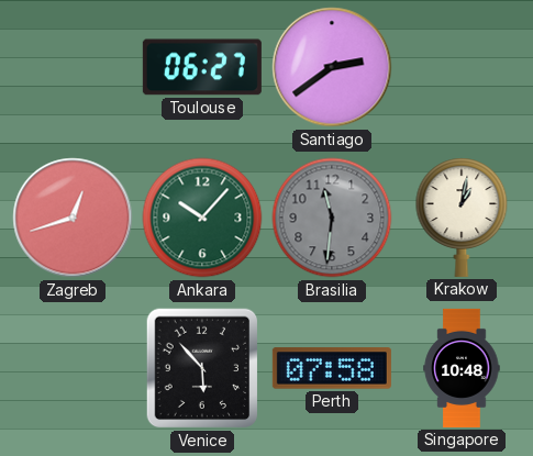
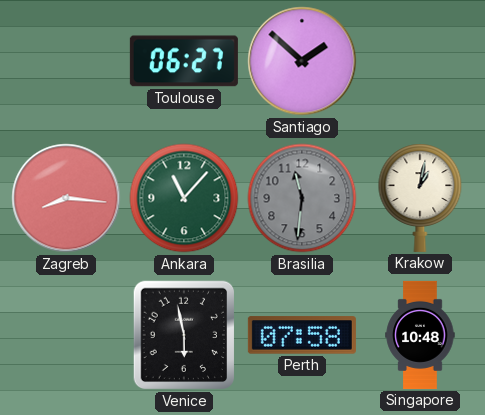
Santiago: 2:39 -> 1:52
Zagreb: 12:42 -> 8:16
Ankara: 10:07 -> 11:07
Venice: 5:53 -> 5:58
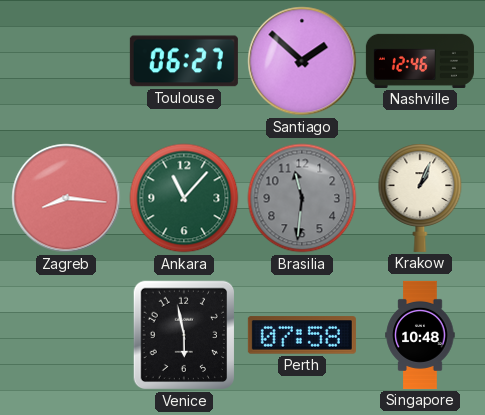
Nashville: none -> 12:46
Krakow: 1:02 -> 1:04
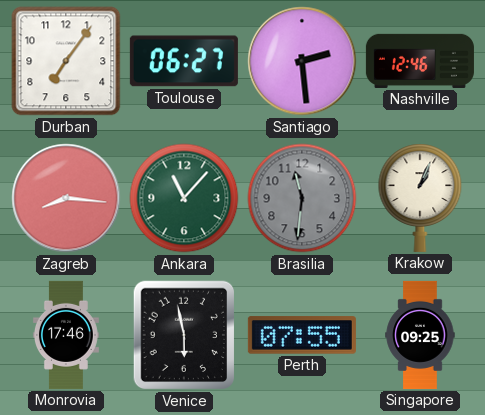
Durban: none -> 7:06
Santiago: 1:52 -> 2:29
Monrovia: none -> 17:46
Perth: 07:58 -> 07:55
Singapore: 10:48 -> 09:25
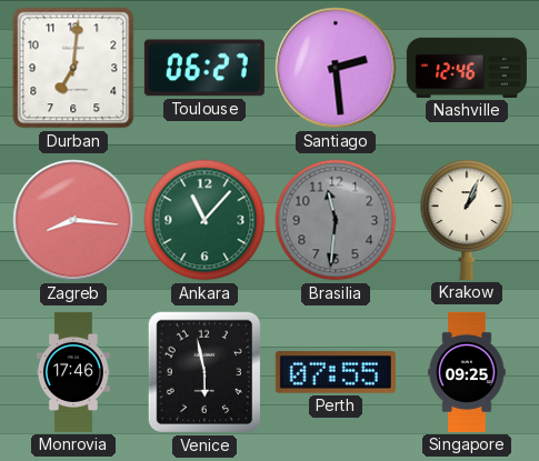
Durban: 7:06 -> 7:01
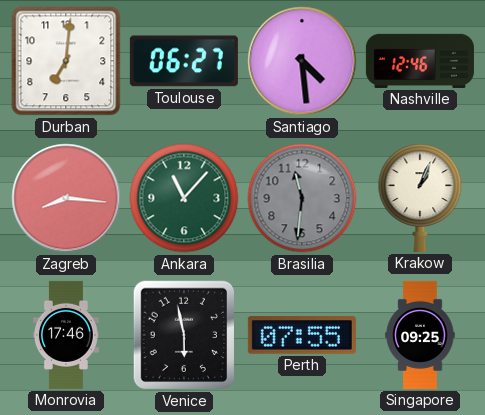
Santiago: 2:29 -> 4:29
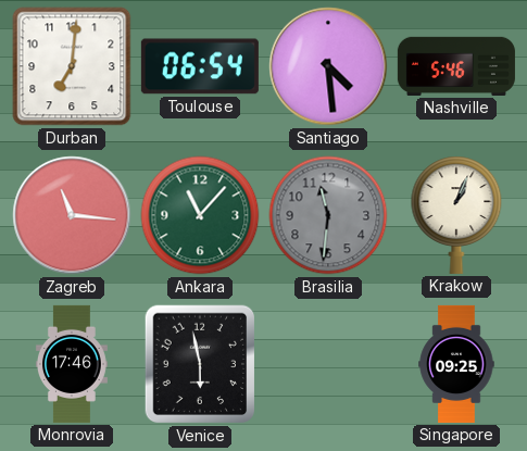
Toulouse: 06:27 -> 06:54
Nashville: 12:46 -> 5:46
Zagreb: 8:16 -> 11:16
Perth: 07:55 -> none
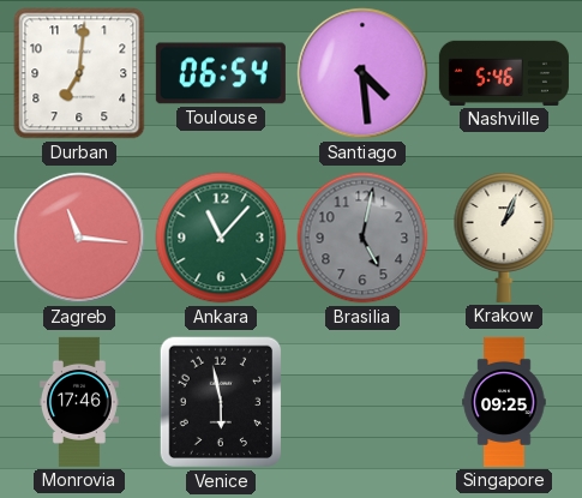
Brasilia: 11:31 -> 5:02
